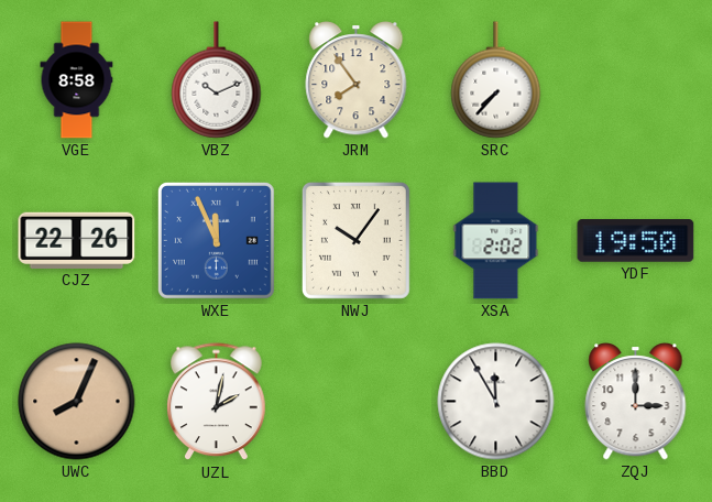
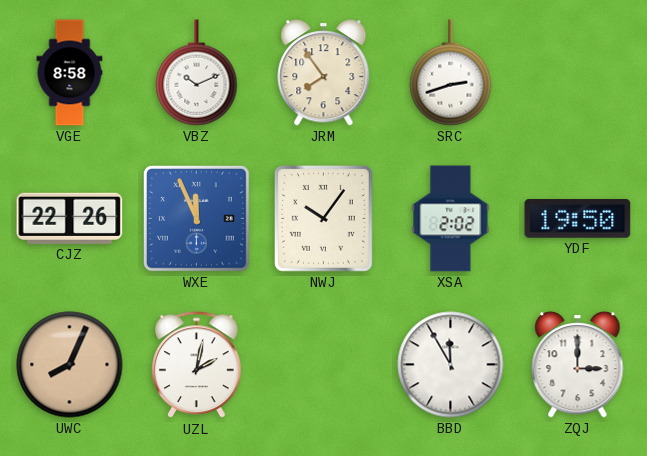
SRC: 7:37 -> 2:42
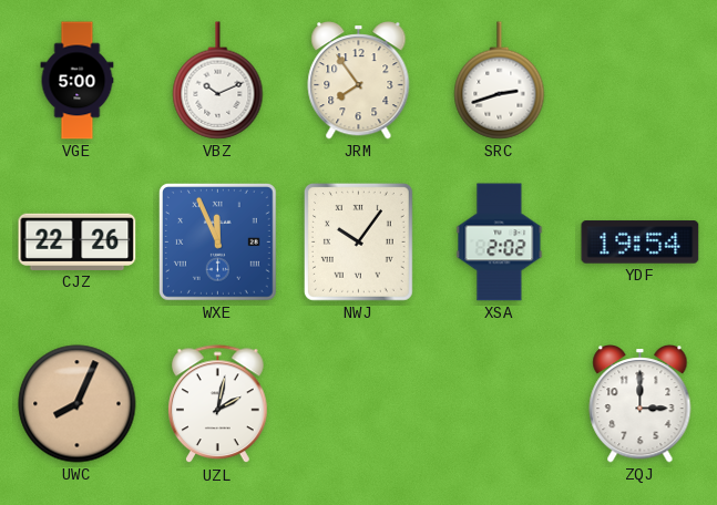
VGE: 8:58 -> 5:00
YDF: 19:50 -> 19:54
BBD: 11:55 -> none
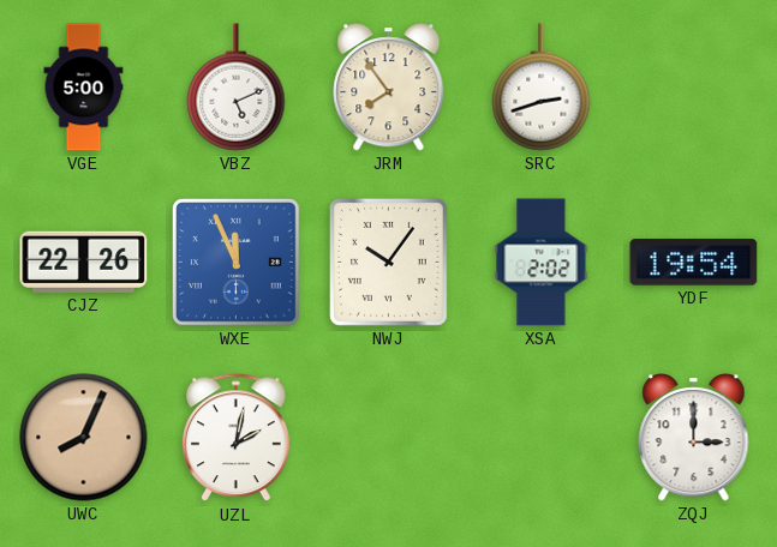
VBZ: 10:11 -> 5:11
